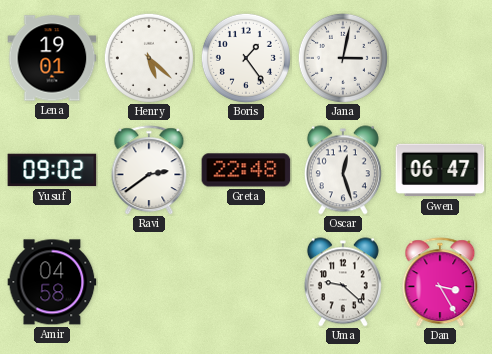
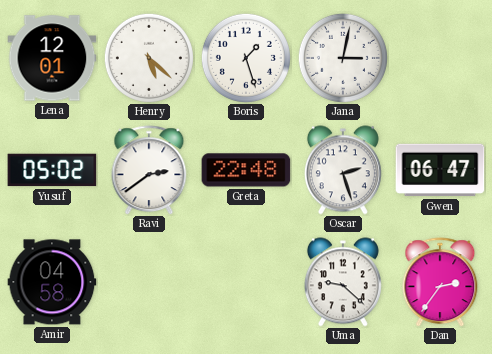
Lena: 19:01 -> 12:01
Boris: 1:24 -> 1:27
Yusuf: 09:02 -> 05:02
Oscar: 12:27 -> 2:27
Dan: 3:25 -> 2:36
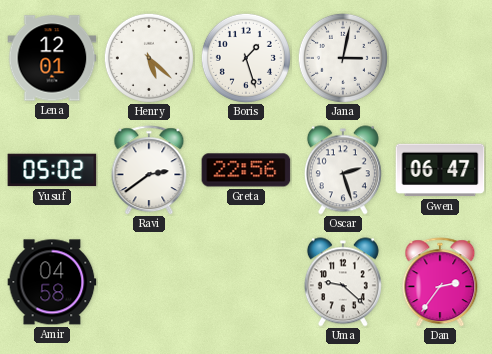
Greta: 22:48 -> 22:56
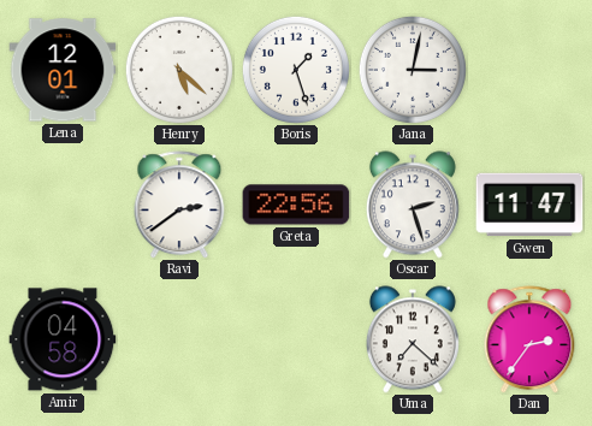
Yusuf: 05:02 -> none
Gwen: 06:47 -> 11:47
Uma: 9:22 -> 7:22
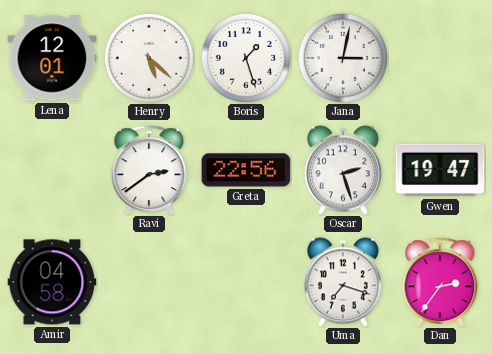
Gwen: 11:47 -> 19:47
Uma: 7:22 -> 7:18
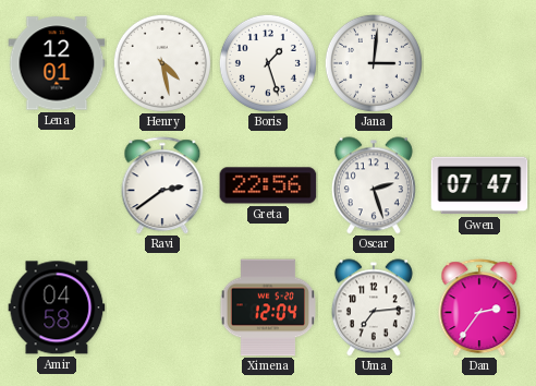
Henry: 5:22 -> 4:28
Jana: 3:02 -> 3:01
Gwen: 19:47 -> 07:47
Ximena: none -> 12:04
Uma: 7:18 -> 7:14
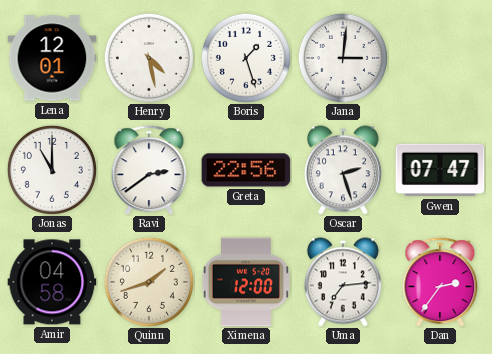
Jonas: none -> 11:00
Quinn: none -> 1:42
Ximena: 12:04 -> 12:00
